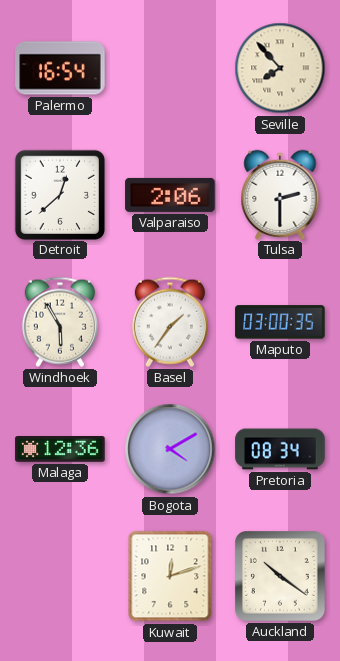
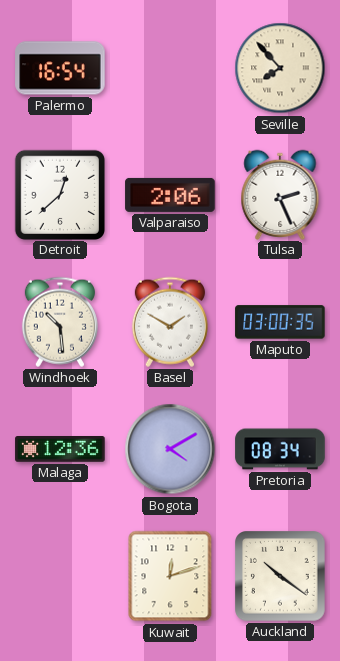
Tulsa: 2:30 -> 2:26
Windhoek: 5:55 -> 10:29
Basel: 1:36 -> 1:50
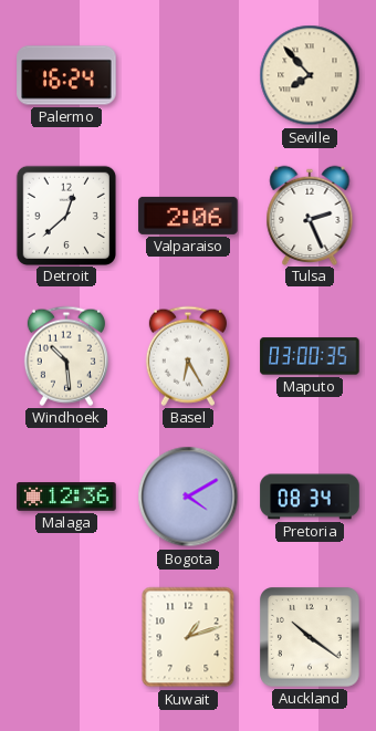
Palermo: 16:54 -> 16:24
Basel: 1:50 -> 6:25
Kuwait: 12:12 -> 1:12
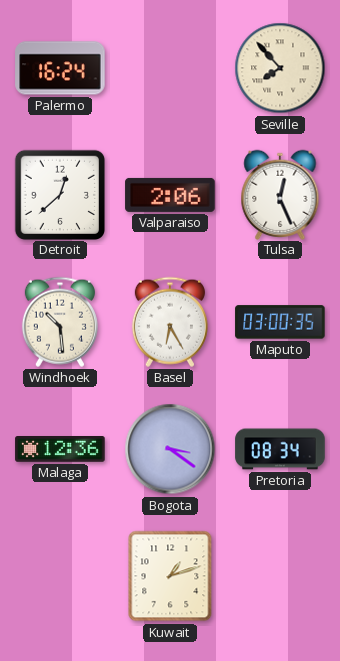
Tulsa: 2:26 -> 12:26
Bogota: 4:10 -> 3:21
Auckland: 10:21 -> none
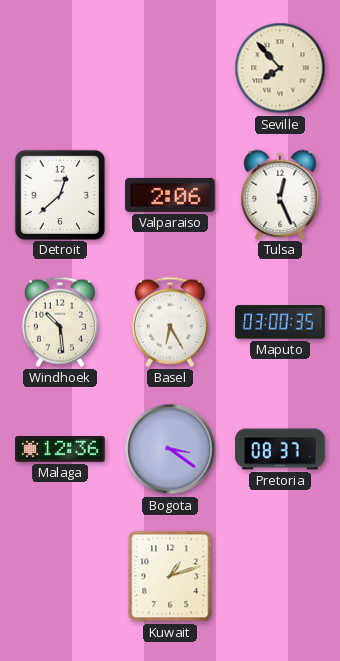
Palermo: 16:24 -> none
Pretoria: 08:34 -> 08:37
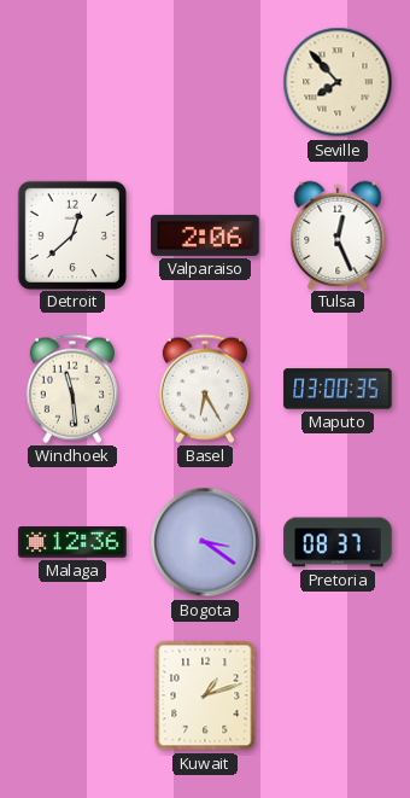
Windhoek: 10:29 -> 11:29
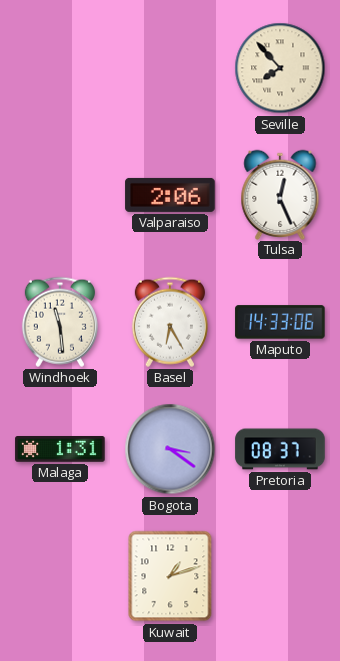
Detroit: 12:38 -> none
Maputo: 03:00 -> 14:33
Malaga: 12:36 -> 1:31
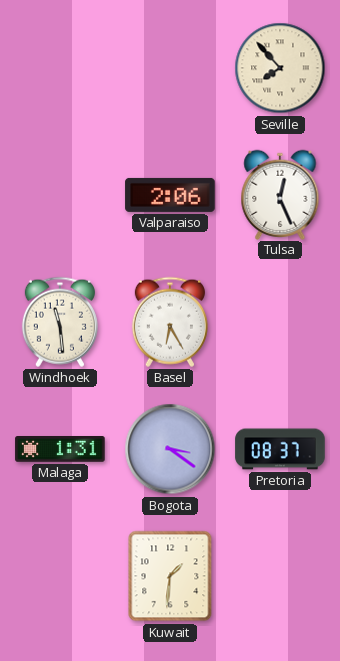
Maputo: 14:33 -> none
Kuwait: 1:12 -> 1:31
